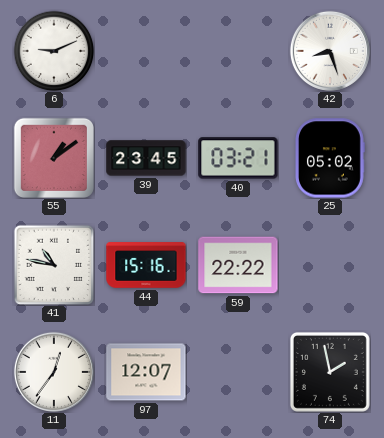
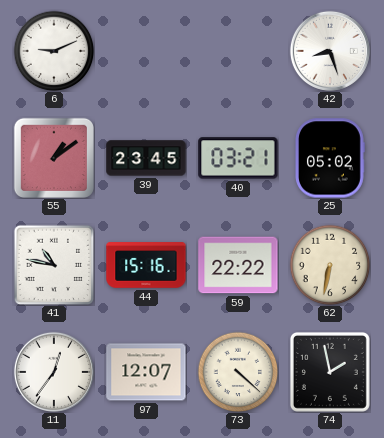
62: none -> 6:32
73: none -> 4:22
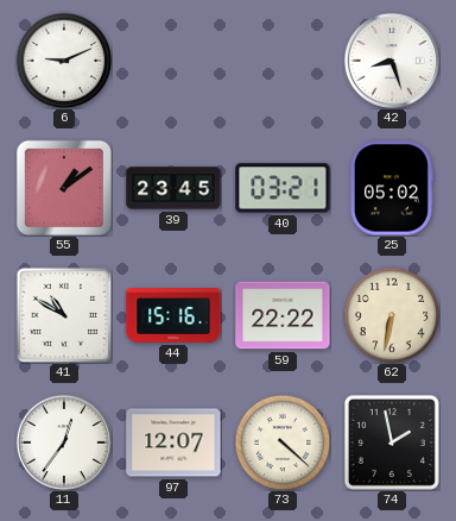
41: 10:47 -> 10:50
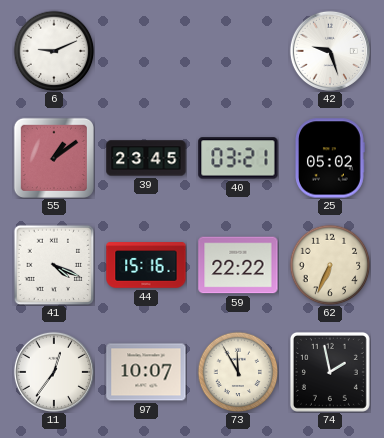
42: 8:27 -> 9:27
41: 10:50 -> 4:19
62: 6:32 -> 6:34
97: 12:07 -> 10:07
73: 4:22 -> 11:55
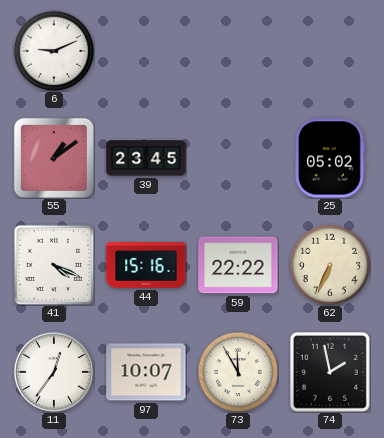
42: 9:27 -> none
40: 03:21 -> none
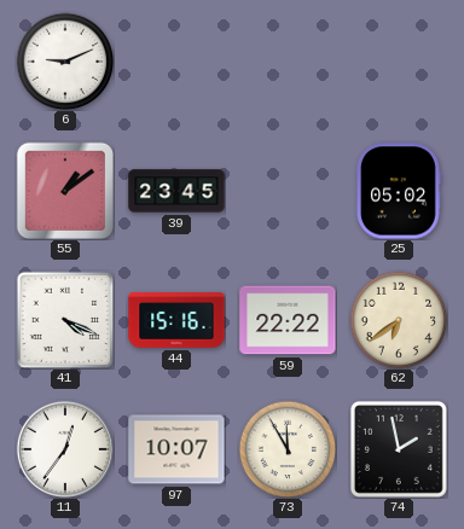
62: 6:34 -> 6:39
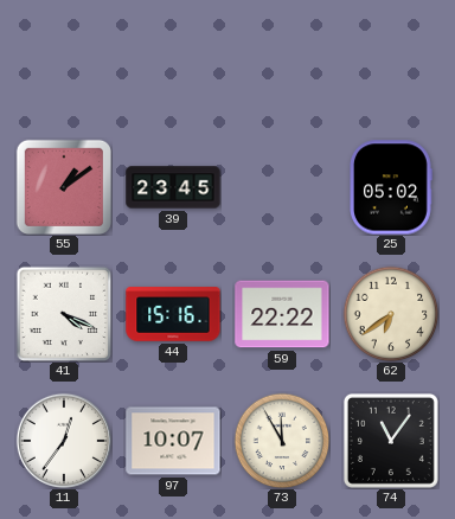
6: 9:11 -> none
74: 1:58 -> 11:06
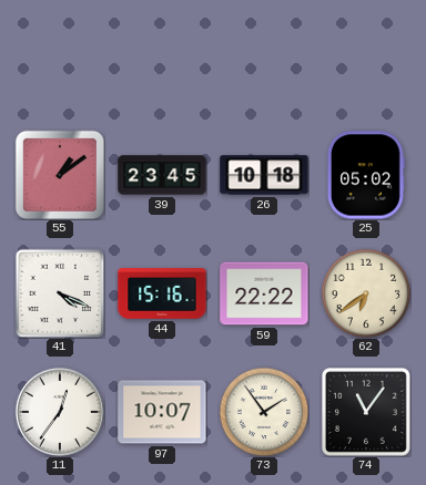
26: none -> 10:18
73: 11:55 -> 1:54
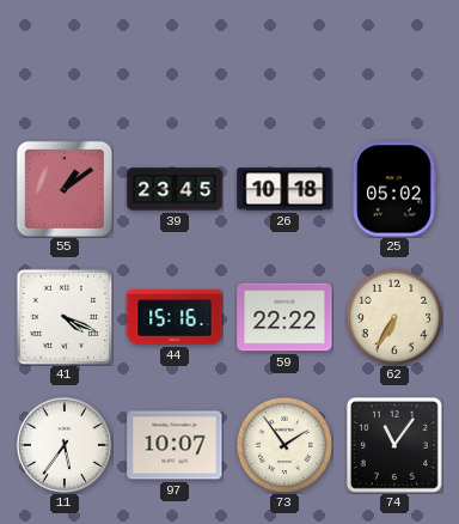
62: 6:39 -> 6:35
11: 12:36 -> 5:36
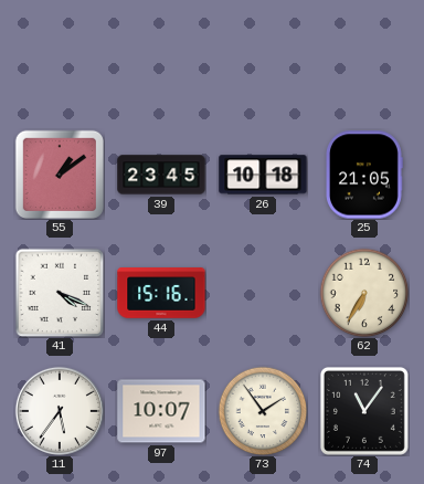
25: 05:02 -> 21:05
59: 22:22 -> none
